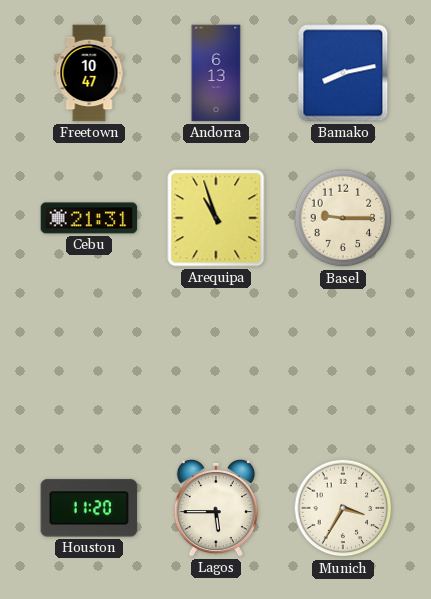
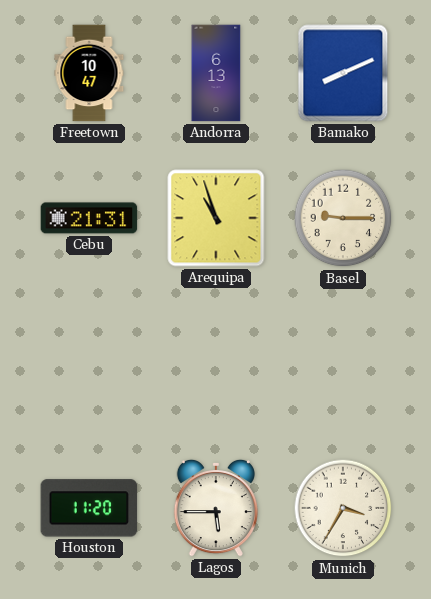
Bamako: 8:13 -> 8:11
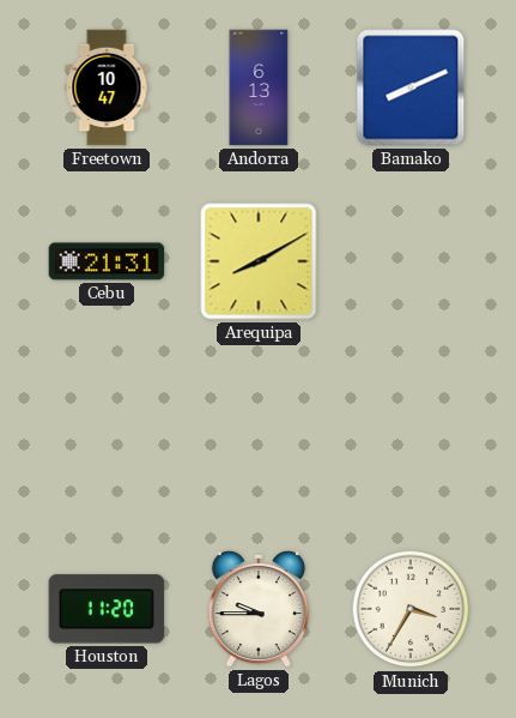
Arequipa: 10:57 -> 8:10
Basel: 9:15 -> none
Lagos: 5:45 -> 9:45
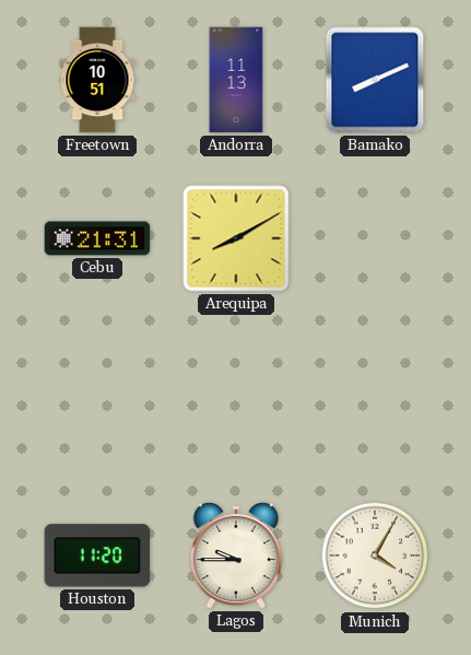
Freetown: 10:47 -> 10:51
Andorra: 6:13 -> 11:13
Munich: 3:35 -> 4:05
